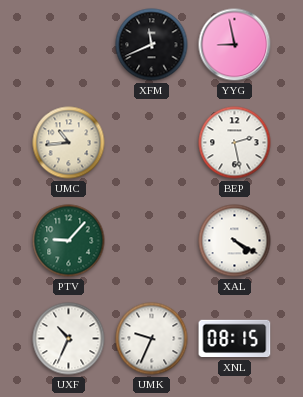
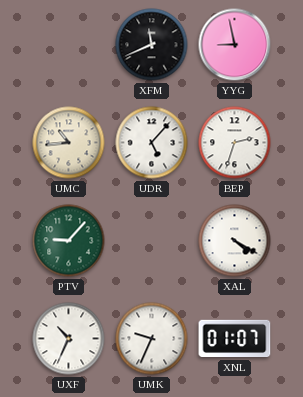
UDR: none -> 5:07
BEP: 2:28 -> 2:33
XNL: 08:15 -> 01:07
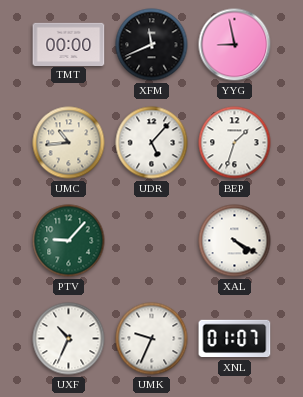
TMT: none -> 00:00
BEP: 2:33 -> 1:33
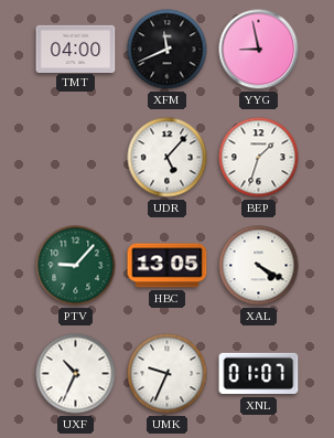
TMT: 00:00 -> 04:00
UMC: 10:44 -> none
HBC: none -> 13:05
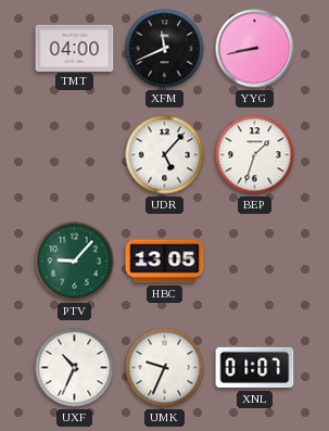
YYG: 8:58 -> 8:43
XAL: 4:20 -> none
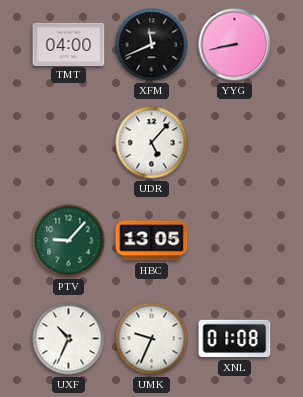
BEP: 1:33 -> none
XNL: 01:07 -> 01:08
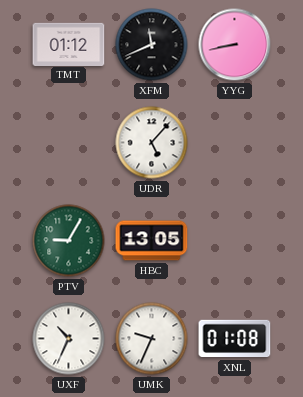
TMT: 04:00 -> 01:12
PTV: 9:07 -> 9:05
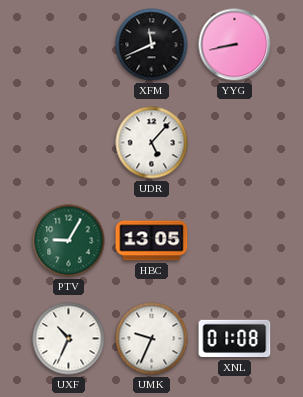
TMT: 01:12 -> none
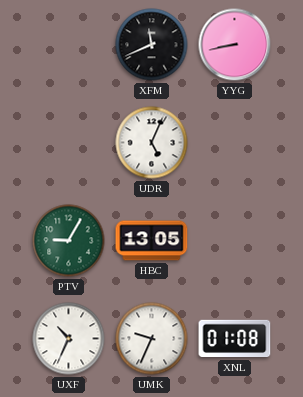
UDR: 5:07 -> 5:04
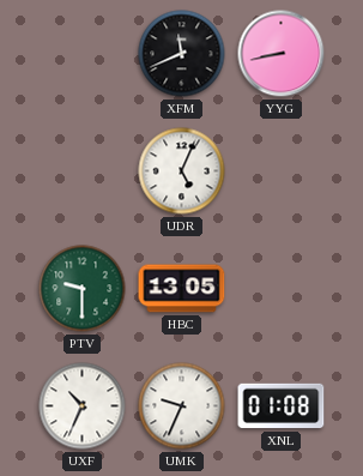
PTV: 9:05 -> 9:30
